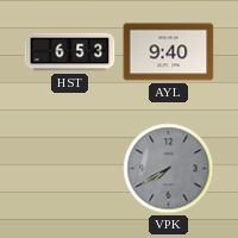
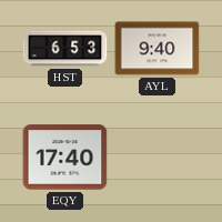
EQY: none -> 17:40
VPK: 7:40 -> none
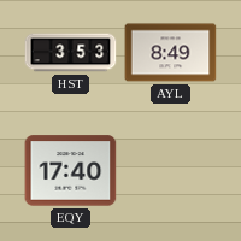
HST: 6:53 -> 3:53
AYL: 9:40 -> 8:49
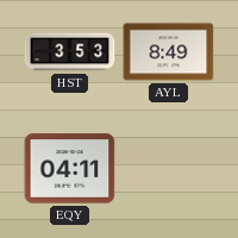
EQY: 17:40 -> 04:11
